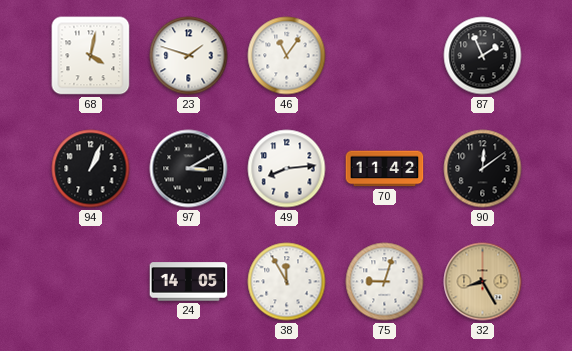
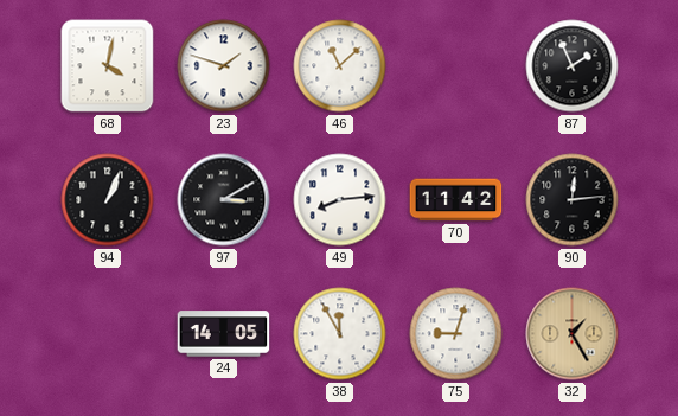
46: 11:06 -> 11:08
90: 12:09 -> 12:14
32: 8:25 -> 1:25
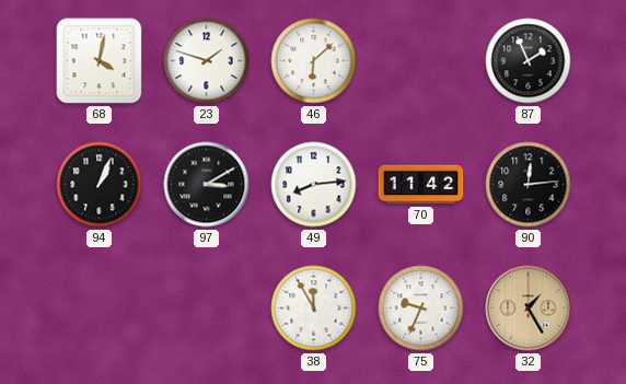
46: 11:08 -> 6:08
24: 14:05 -> none
75: 9:03 -> 9:34
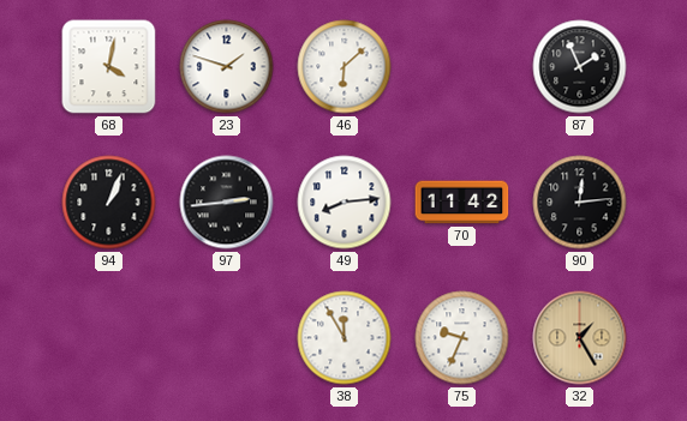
97: 3:10 -> 2:44
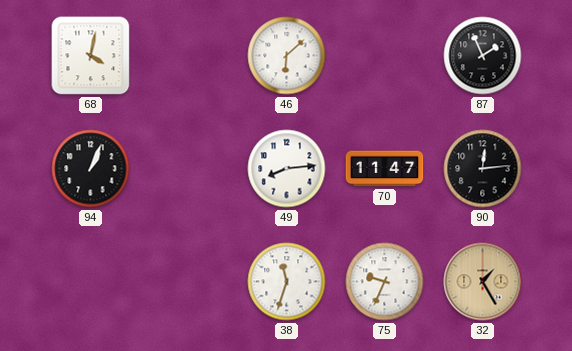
23: 1:48 -> none
97: 2:44 -> none
70: 11:42 -> 11:47
38: 11:55 -> 11:33
